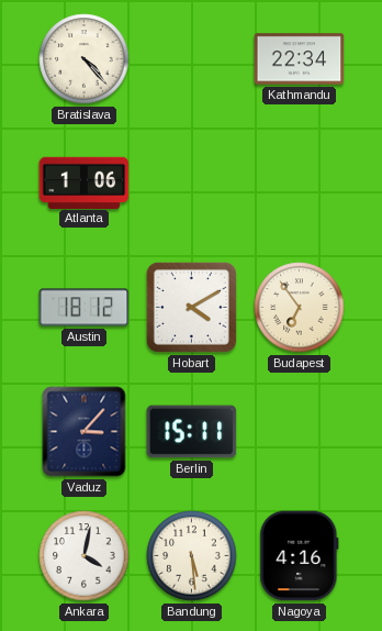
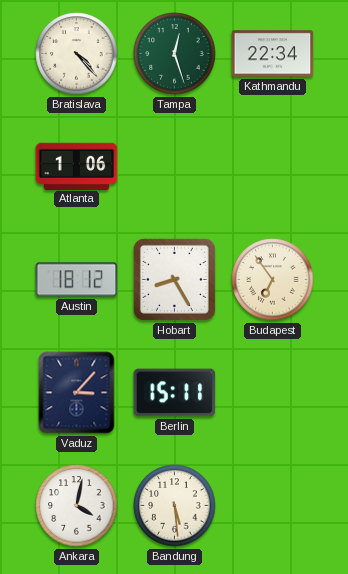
Tampa: none -> 12:27
Hobart: 4:10 -> 8:25
Nagoya: 4:16 -> none
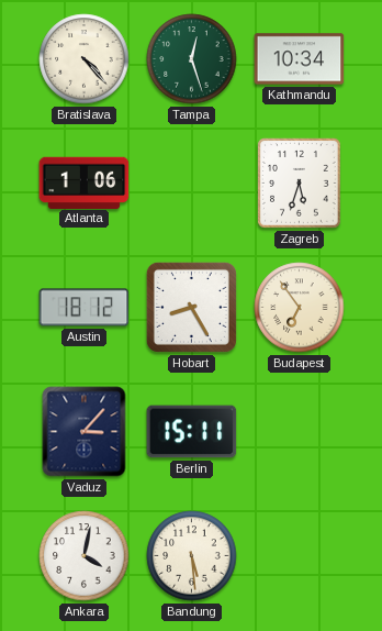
Kathmandu: 22:34 -> 10:34
Zagreb: none -> 5:33
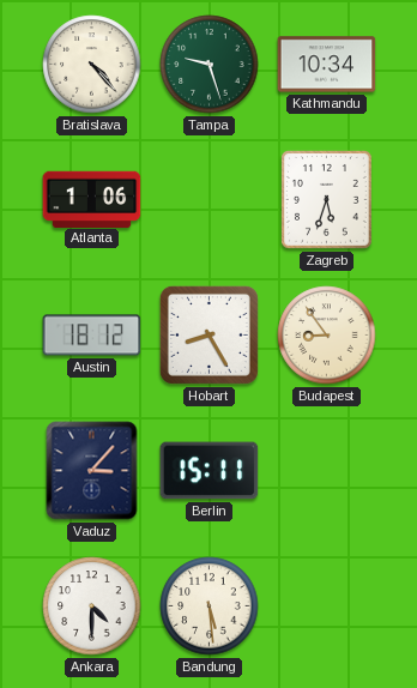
Tampa: 12:27 -> 9:27
Budapest: 6:54 -> 8:54
Ankara: 4:02 -> 4:30
